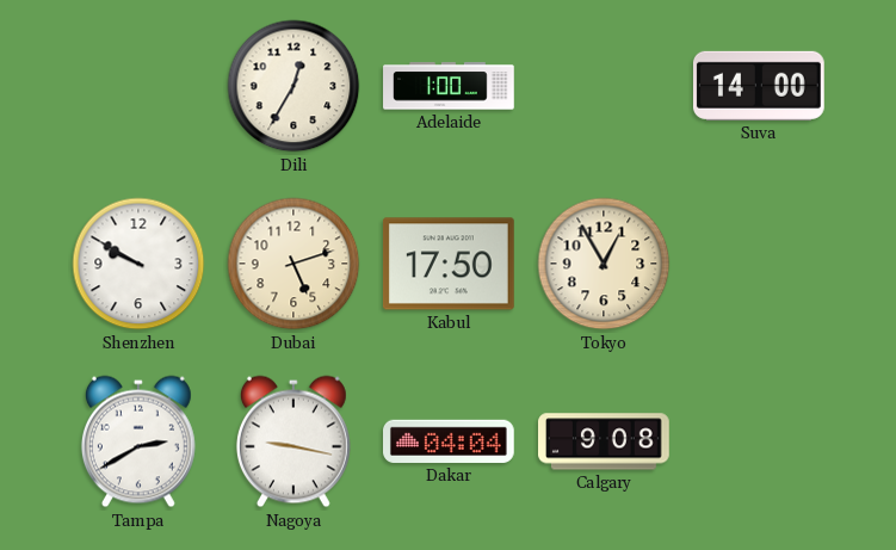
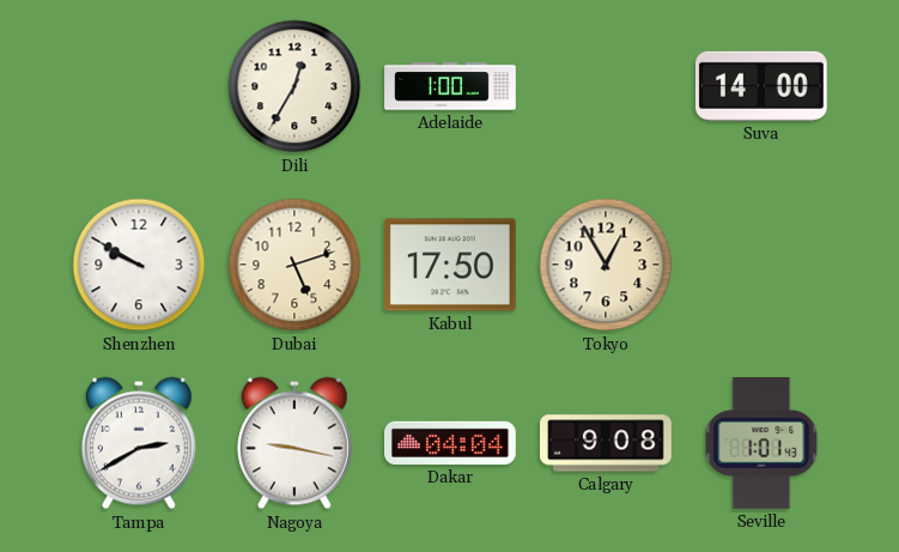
Seville: none -> 1:01
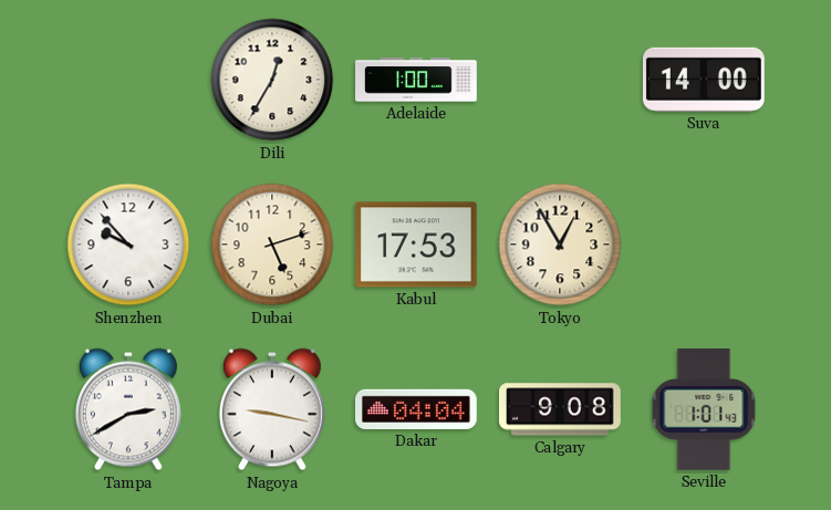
Shenzhen: 9:50 -> 9:53
Kabul: 17:50 -> 17:53
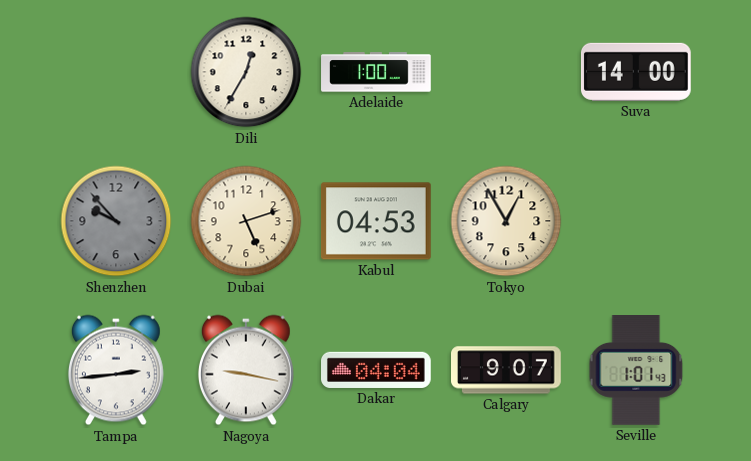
Shenzhen dial: white -> grey
Kabul: 17:53 -> 04:53
Tampa: 2:40 -> 2:44
Calgary: 9:08 -> 9:07
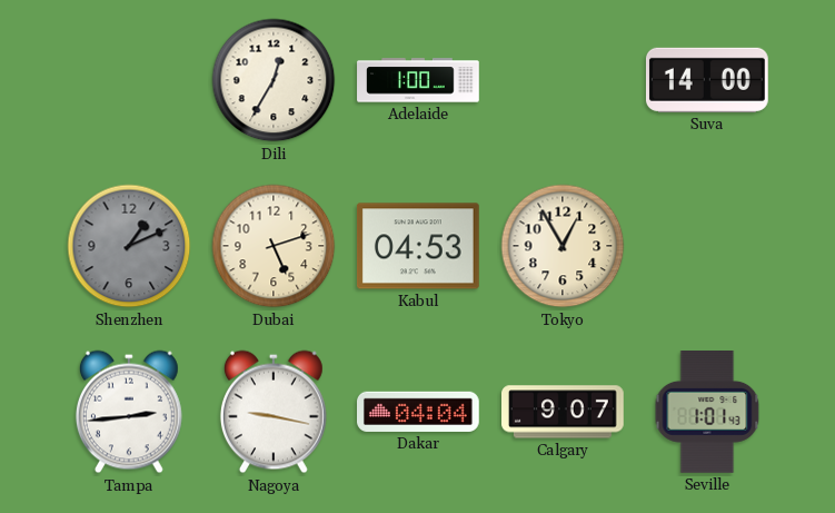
Shenzhen: 9:53 -> 1:11
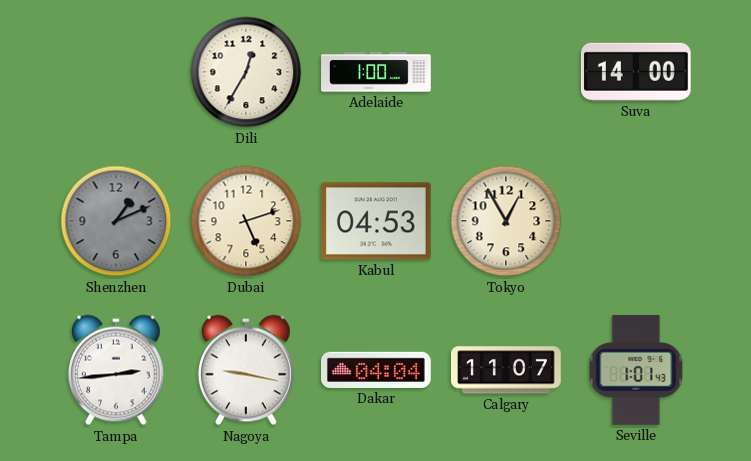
Calgary: 9:07 -> 11:07
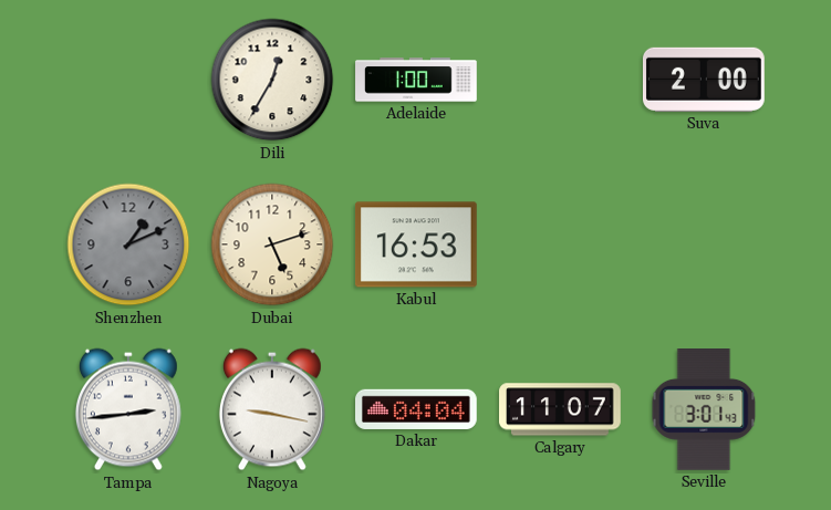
Suva: 14:00 -> 2:00
Kabul: 04:53 -> 16:53
Tokyo: 12:55 -> none
Seville: 1:01 -> 3:01
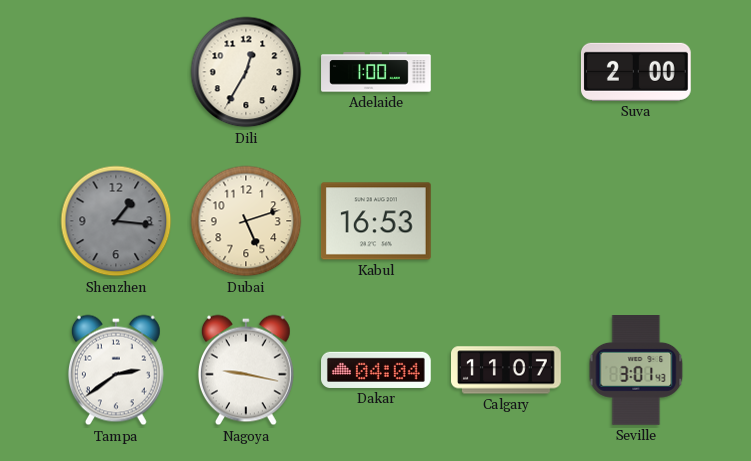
Shenzhen: 1:11 -> 1:16
Tampa: 2:44 -> 2:39
